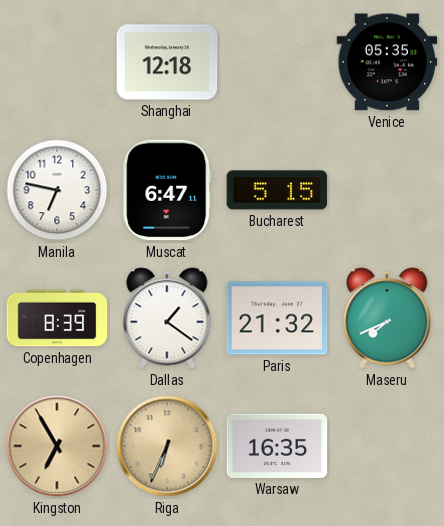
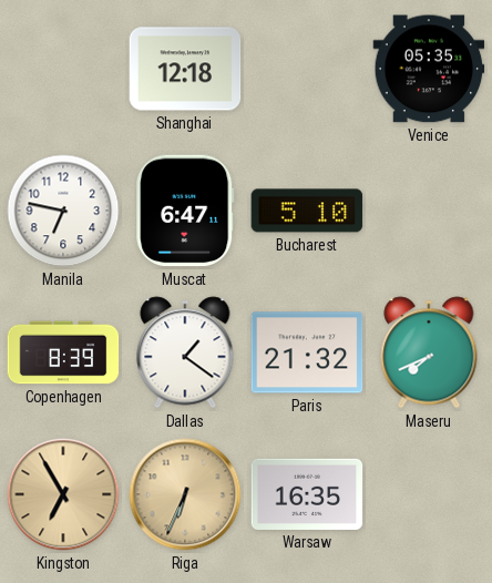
Bucharest: 5:15 -> 5:10
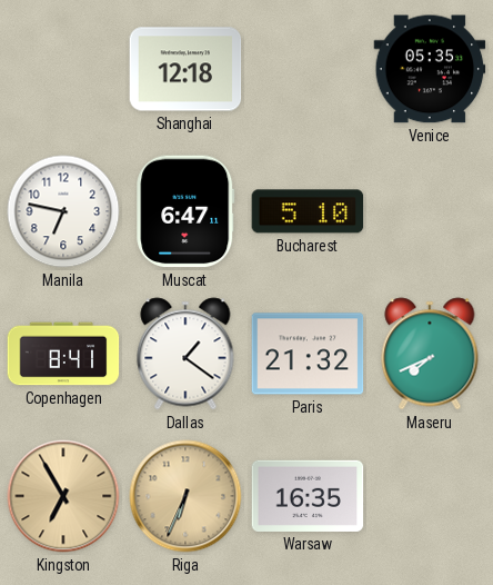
Copenhagen: 8:39 -> 8:41
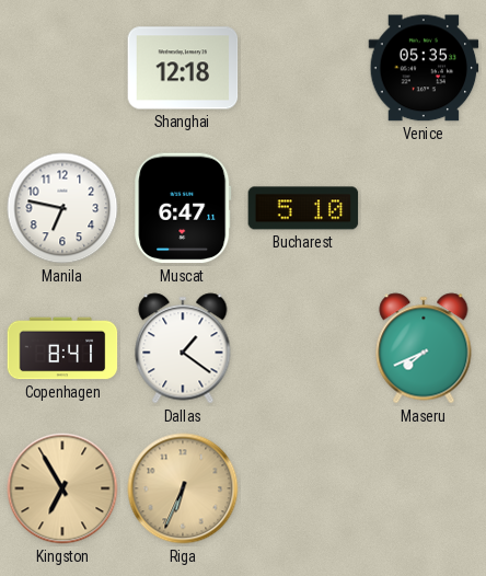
Paris: 21:32 -> none
Warsaw: 16:35 -> none
